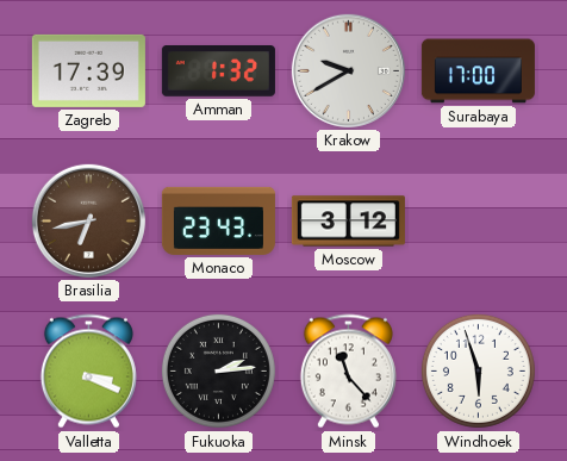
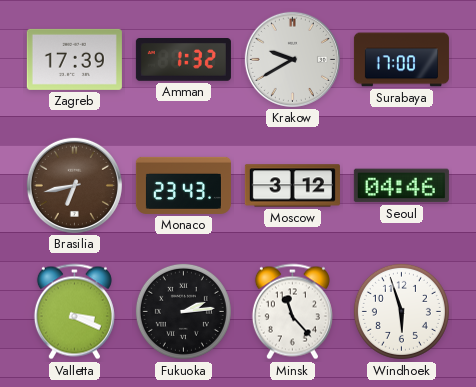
Seoul: none -> 04:46
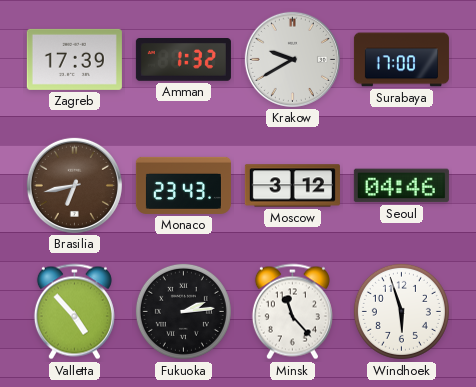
Valletta: 3:19 -> 4:53
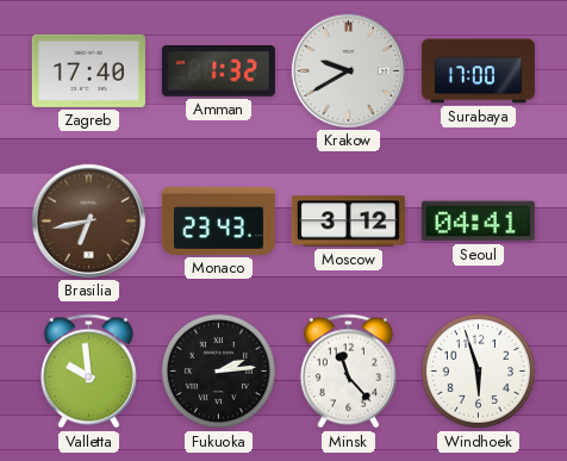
Zagreb: 17:39 -> 17:40
Seoul: 04:46 -> 04:41
Valletta: 4:53 -> 9:59
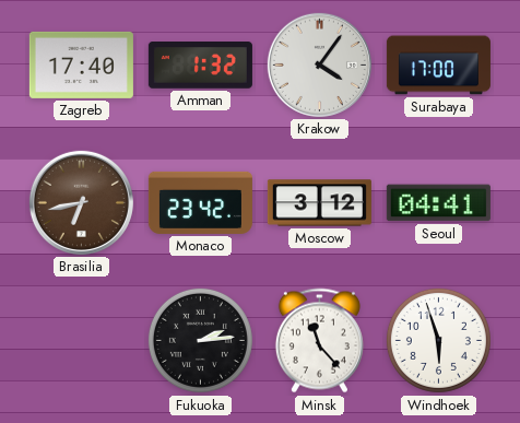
Krakow: 9:40 -> 4:06
Monaco: 23:43 -> 23:42
Valletta: 9:59 -> none
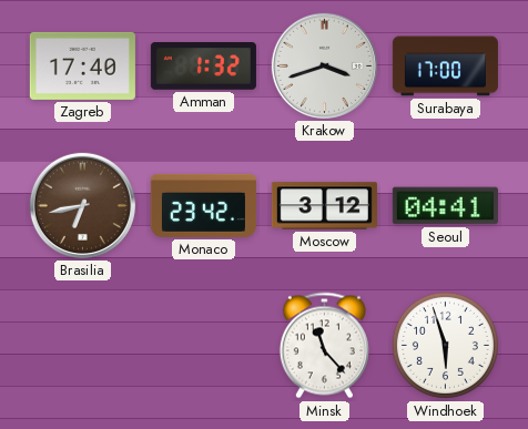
Krakow: 4:06 -> 3:42
Fukuoka: 2:14 -> none
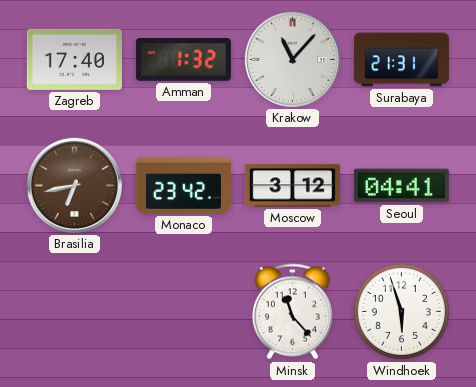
Krakow: 3:42 -> 11:07
Surabaya: 17:00 -> 21:31
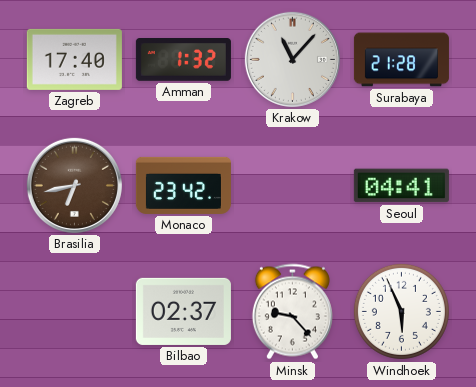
Surabaya: 21:31 -> 21:28
Moscow: 3:12 -> none
Bilbao: none -> 02:37
Minsk: 11:23 -> 9:23
Windhoek: 5:57 -> 5:56
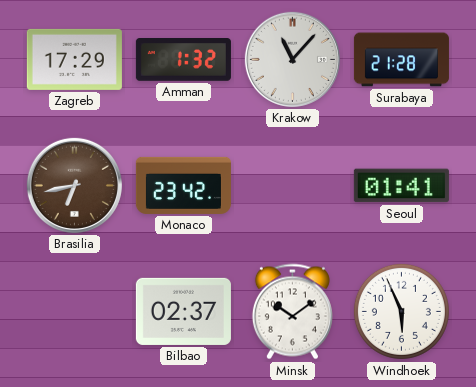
Zagreb: 17:40 -> 17:29
Seoul: 04:41 -> 01:41
Minsk: 9:23 -> 10:09
